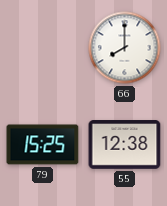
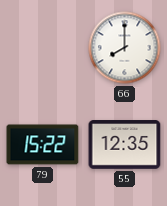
79: 15:25 -> 15:22
55: 12:38 -> 12:35
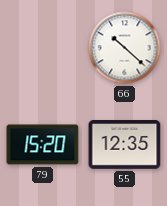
66: 8:00 -> 10:22
79: 15:22 -> 15:20
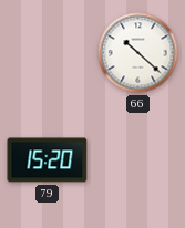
55: 12:35 -> none
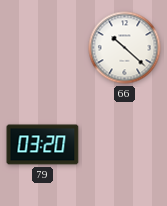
79: 15:20 -> 03:20
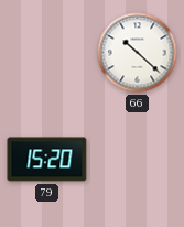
79: 03:20 -> 15:20
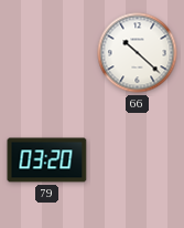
79: 15:20 -> 03:20
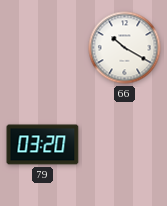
66: 10:22 -> 10:20
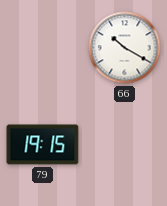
79: 03:20 -> 19:15
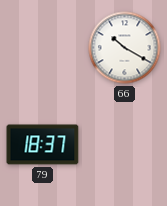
79: 19:15 -> 18:37
